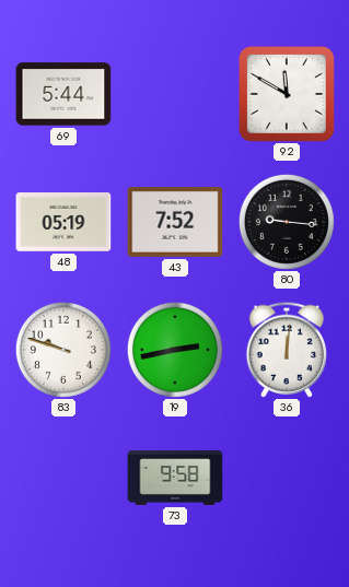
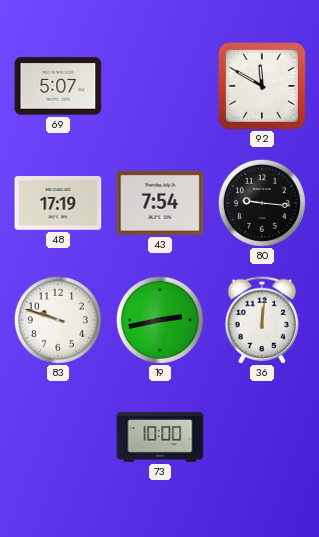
69: 5:44 -> 5:07
48: 05:19 -> 17:19
43: 7:52 -> 7:54
73: 9:58 -> 10:00
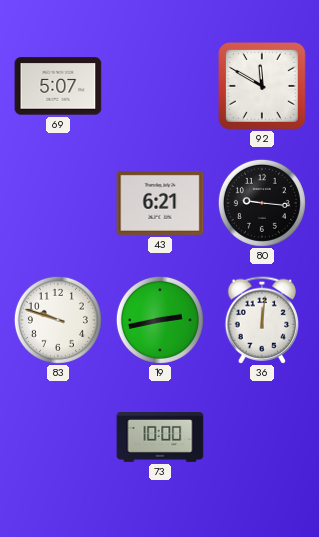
48: 17:19 -> none
43: 7:54 -> 6:21
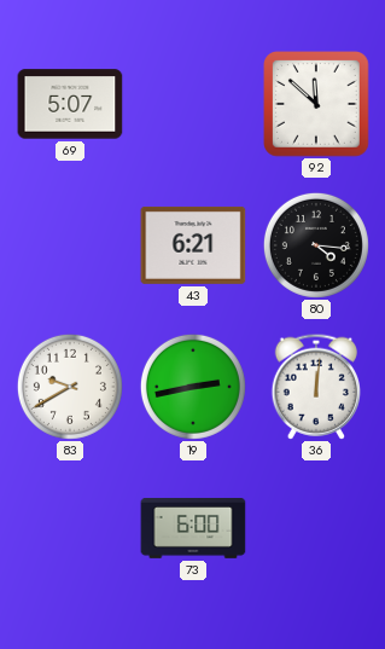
92: 11:50 -> 11:52
80: 9:16 -> 4:16
83: 9:48 -> 9:40
73: 10:00 -> 6:00
